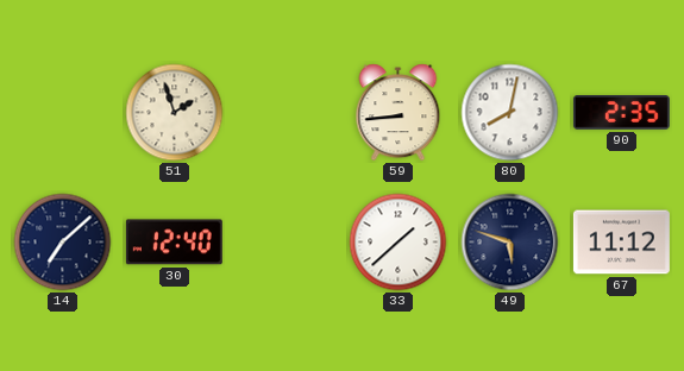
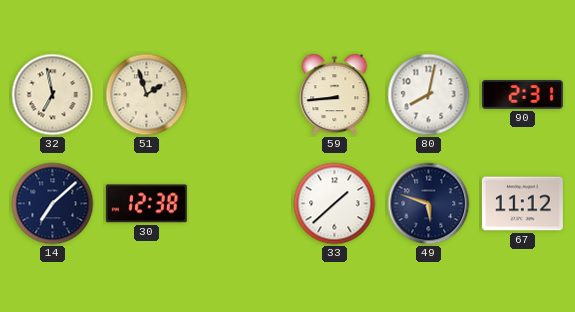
32: none -> 6:58
90: 2:35 -> 2:31
30: 12:40 -> 12:38
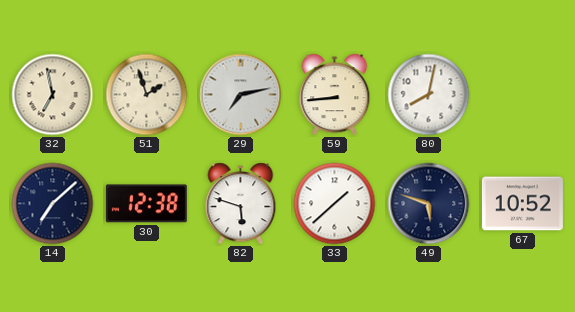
29: none -> 7:13
90: 2:31 -> none
82: none -> 5:48
67: 11:12 -> 10:52
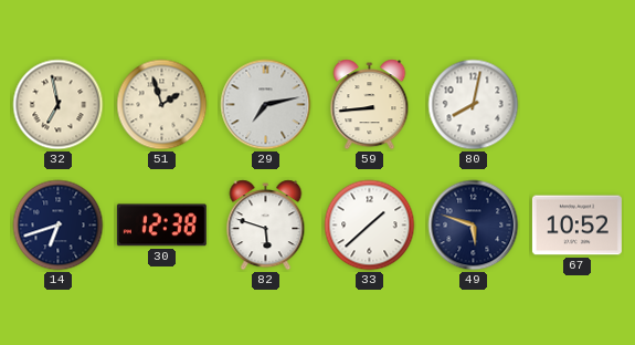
14: 7:08 -> 6:42
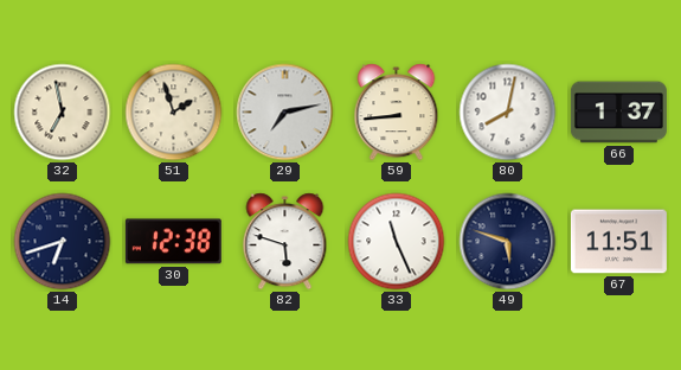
66: none -> 1:37
33: 1:38 -> 11:26
67: 10:52 -> 11:51
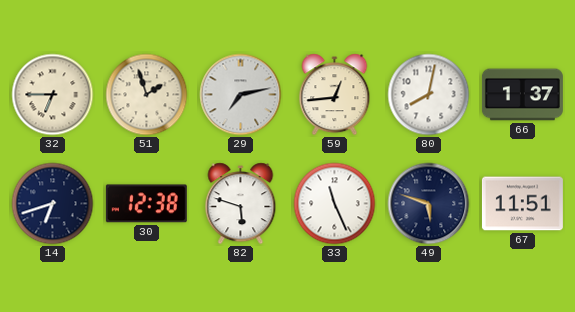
32: 6:58 -> 6:45
59: 8:44 -> 12:44
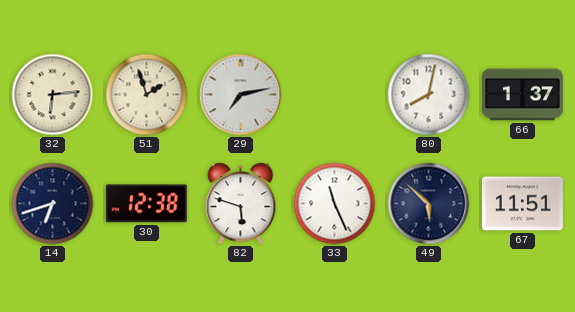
32: 6:45 -> 6:14
59: 12:44 -> none
49: 5:48 -> 5:52
